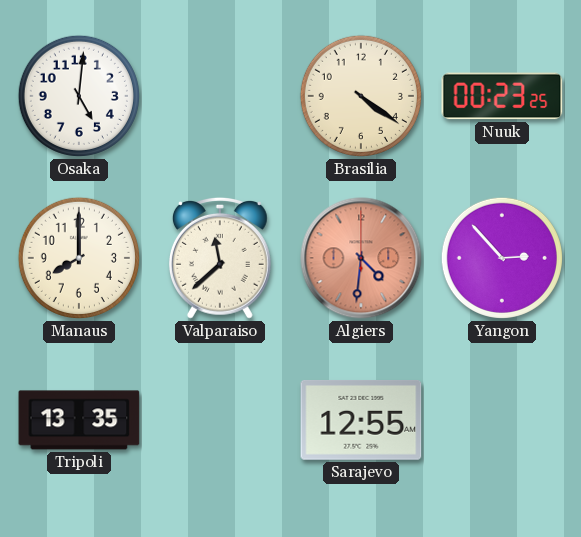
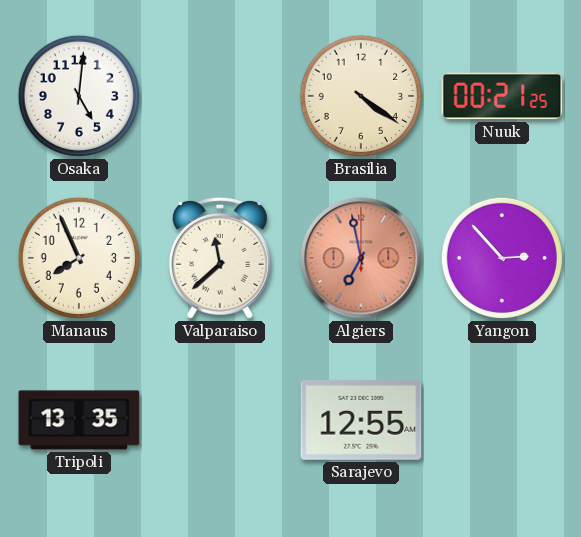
Nuuk: 00:23 -> 00:21
Manaus: 8:00 -> 7:56
Algiers: 4:31 -> 6:58
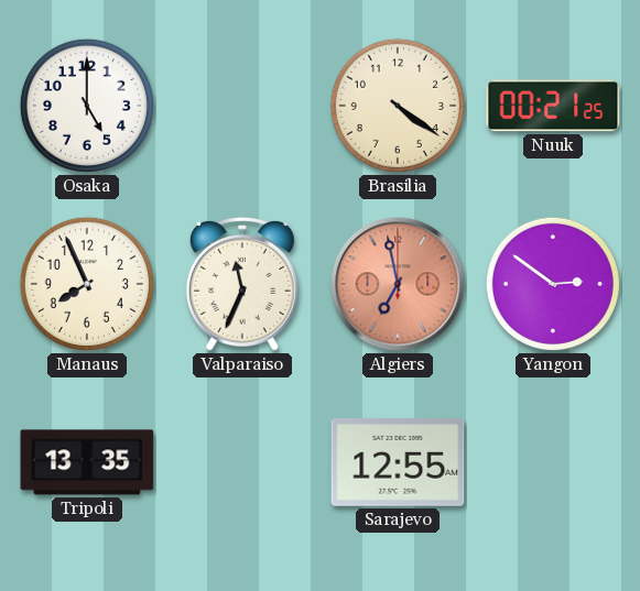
Osaka: 5:01 -> 5:00
Valparaiso: 11:38 -> 11:34
Yangon: 2:53 -> 2:51
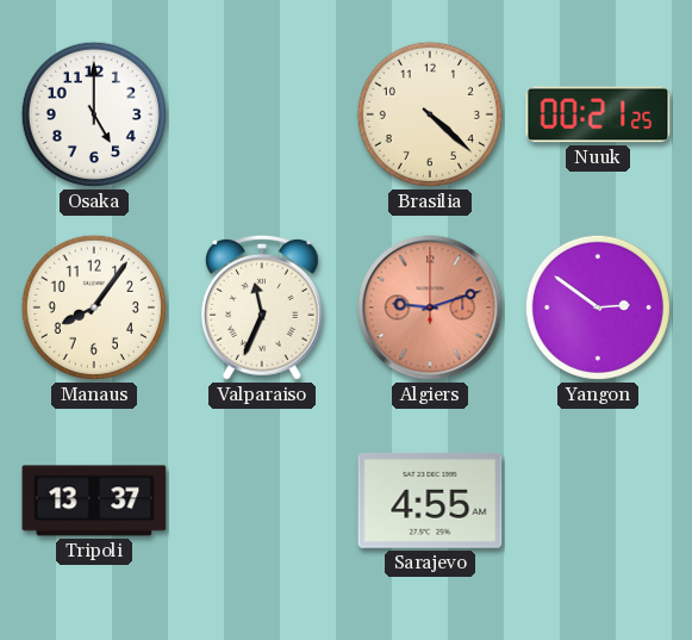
Brasilia: 4:21 -> 4:22
Manaus: 7:56 -> 8:06
Algiers: 6:58 -> 9:12
Tripoli: 13:35 -> 13:37
Sarajevo: 12:55 -> 4:55
